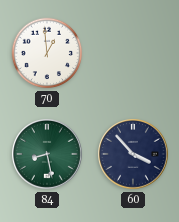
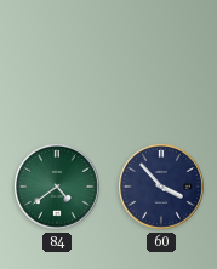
70: 12:59 -> none
84: 8:28 -> 4:39
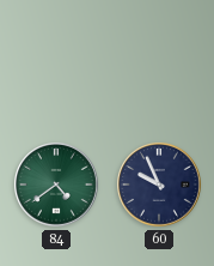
60: 3:53 -> 9:56
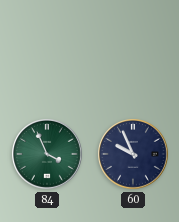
84: 4:39 -> 3:56
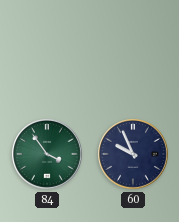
84: 3:56 -> 3:54
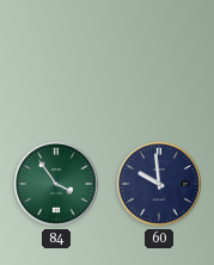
60: 9:56 -> 9:59
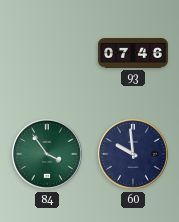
93: none -> 07:46
